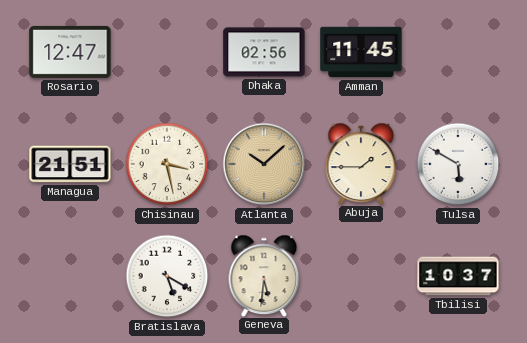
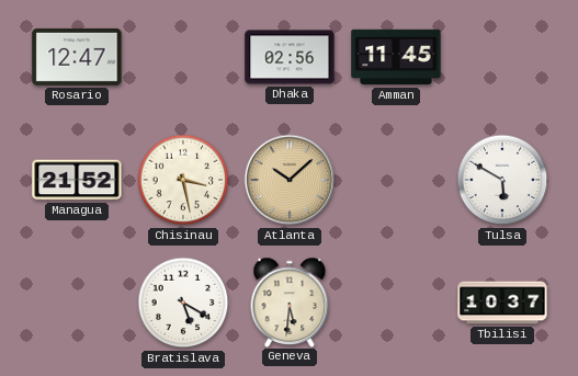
Managua: 21:51 -> 21:52
Abuja: 1:45 -> none
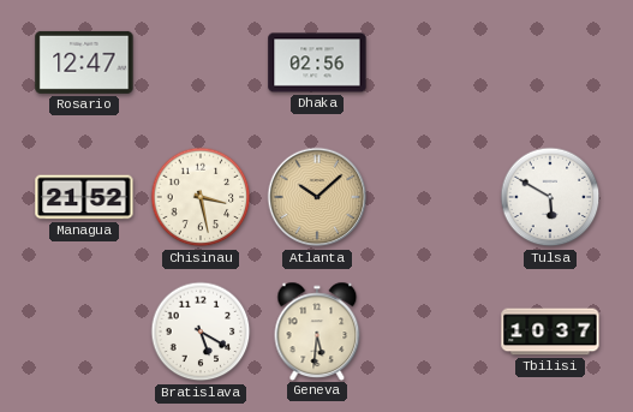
Amman: 11:45 -> none
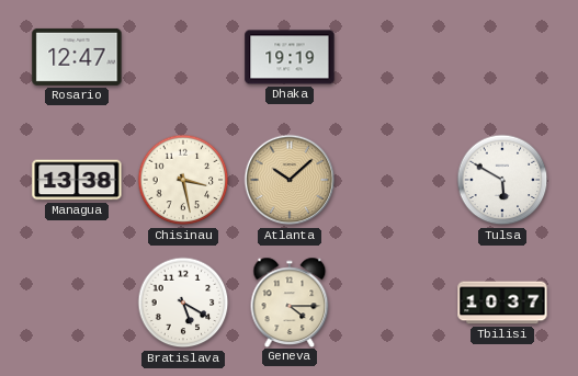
Dhaka: 02:56 -> 19:19
Managua: 21:52 -> 13:38
Geneva: 5:31 -> 4:15
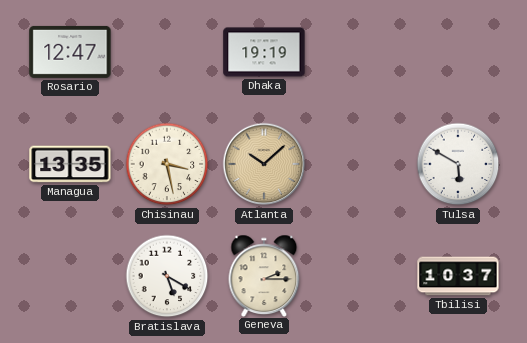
Managua: 13:38 -> 13:35
Geneva: 4:15 -> 2:15
